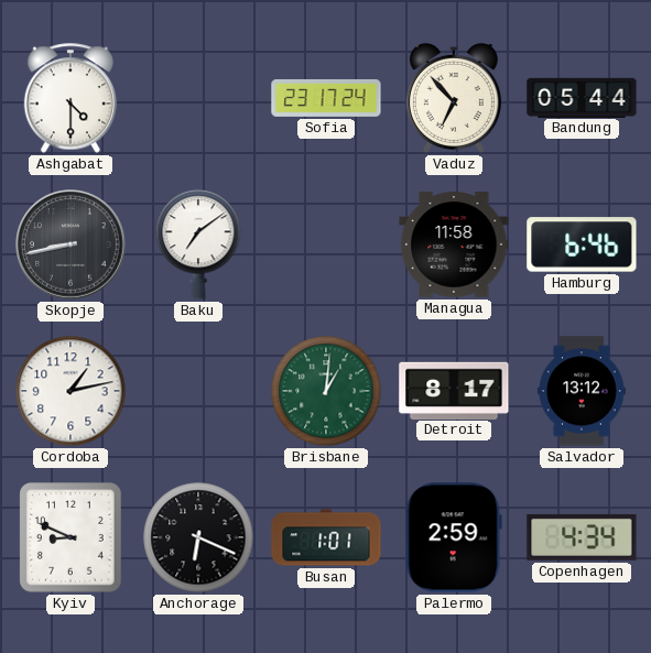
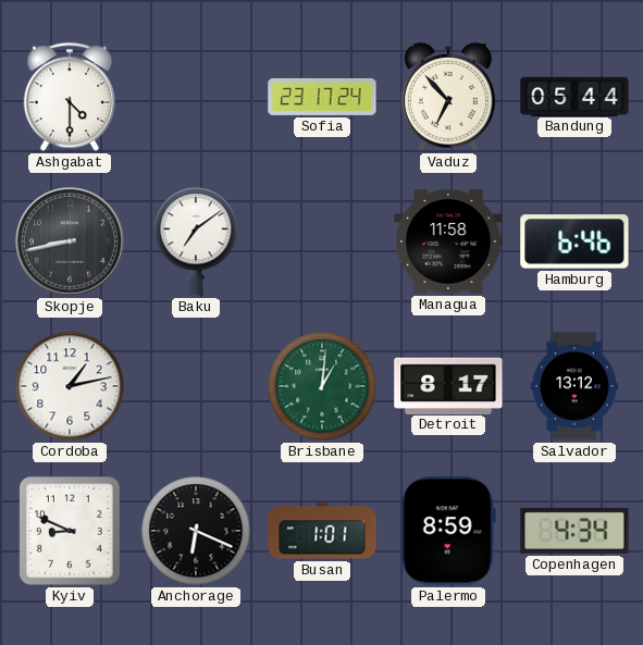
Palermo: 2:59 -> 8:59
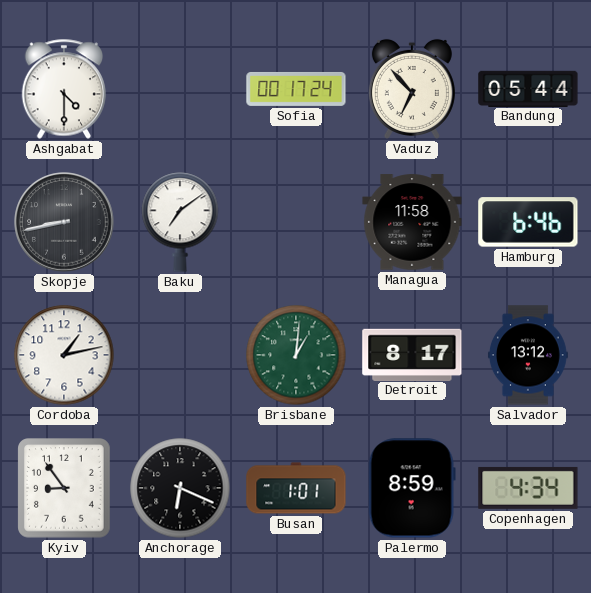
Sofia: 23:17 -> 00:17
Kyiv: 8:49 -> 8:54
